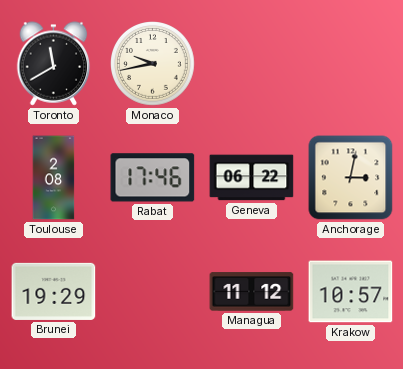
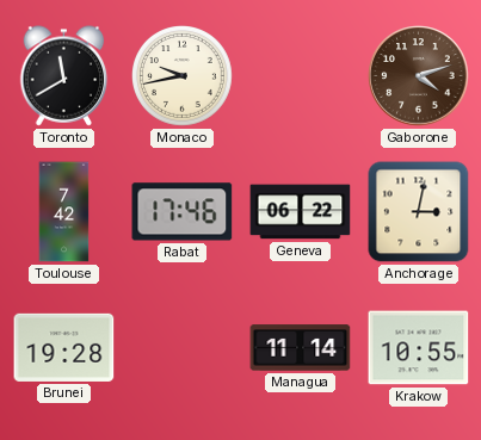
Gaborone: none -> 4:12
Toulouse: 2:08 -> 7:42
Brunei: 19:29 -> 19:28
Managua: 11:12 -> 11:14
Krakow: 10:57 -> 10:55
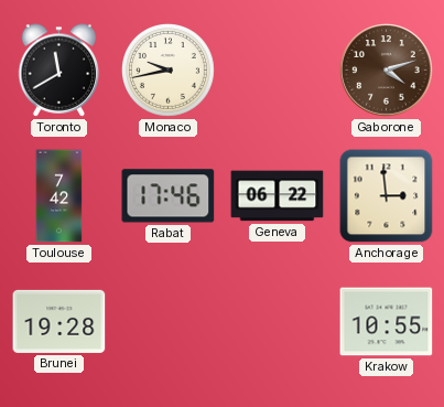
Anchorage: 3:02 -> 2:59
Managua: 11:14 -> none
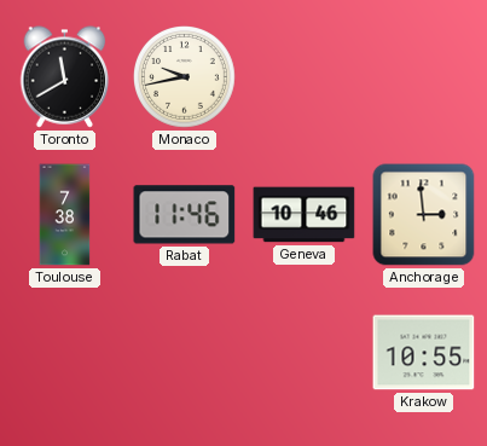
Gaborone: 4:12 -> none
Toulouse: 7:42 -> 7:38
Rabat: 17:46 -> 11:46
Geneva: 06:22 -> 10:46
Brunei: 19:28 -> none
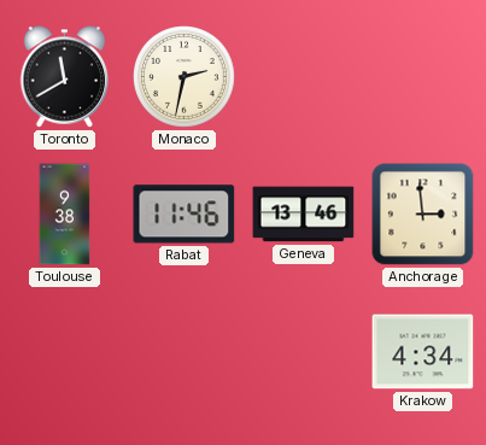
Monaco: 9:43 -> 2:32
Toulouse: 7:38 -> 9:38
Geneva: 10:46 -> 13:46
Krakow: 10:55 -> 4:34
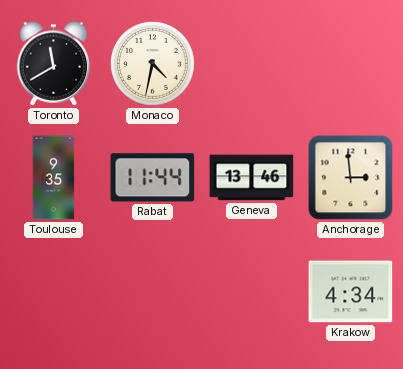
Monaco: 2:32 -> 4:32
Toulouse: 9:38 -> 9:35
Rabat: 11:46 -> 11:44
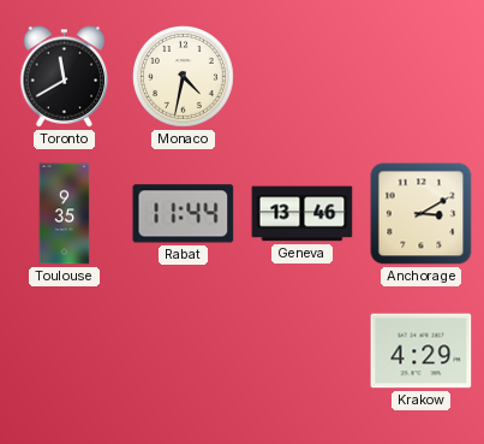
Anchorage: 2:59 -> 3:10
Krakow: 4:34 -> 4:29
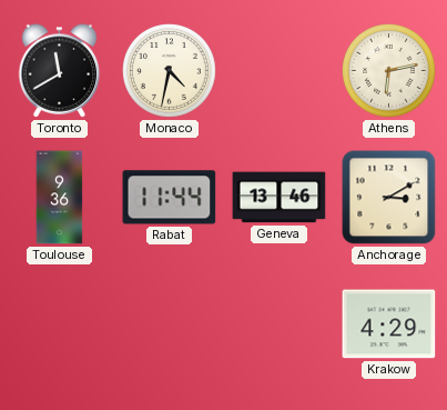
Athens: none -> 6:13
Toulouse: 9:35 -> 9:36
